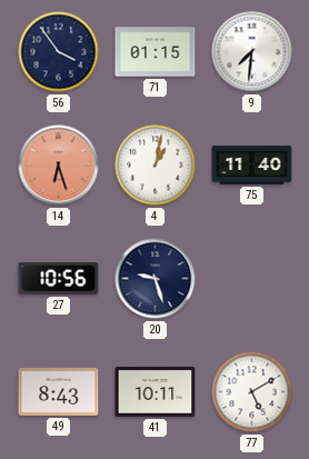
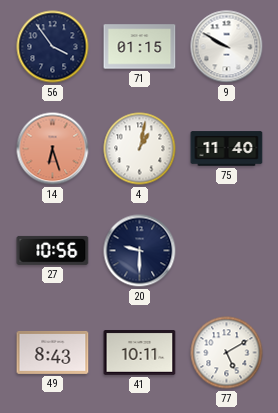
9: 7:31 -> 9:50
20: 9:27 -> 9:30
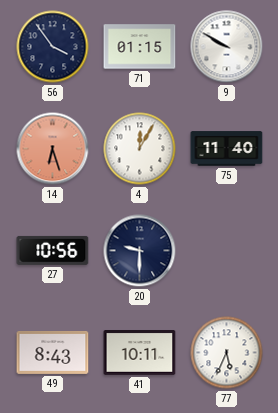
4: 1:02 -> 12:05
77: 5:10 -> 5:34
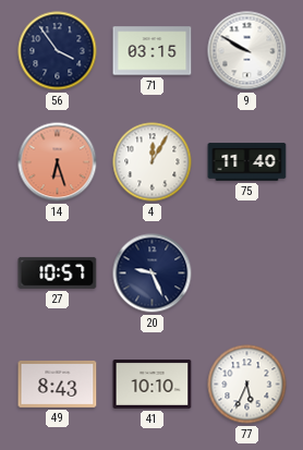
71: 01:15 -> 03:15
27: 10:56 -> 10:57
20: 9:30 -> 9:26
41: 10:11 -> 10:10
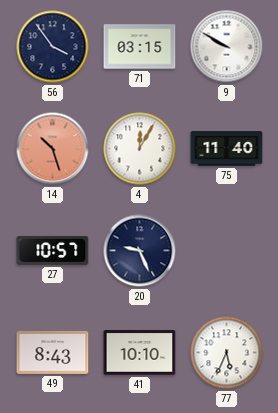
14: 6:27 -> 10:27
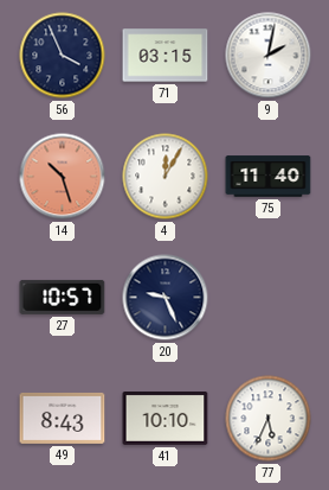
56: 3:54 -> 3:56
9: 9:50 -> 2:02
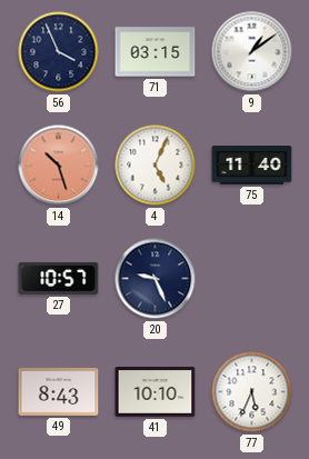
9: 2:02 -> 1:09
4: 12:05 -> 5:04
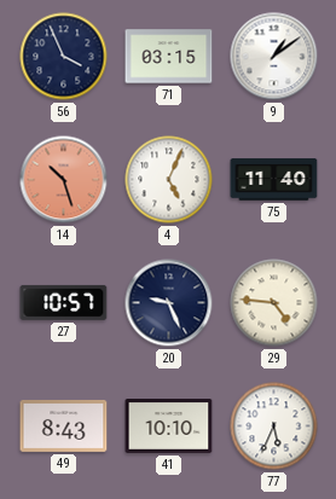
29: none -> 4:46
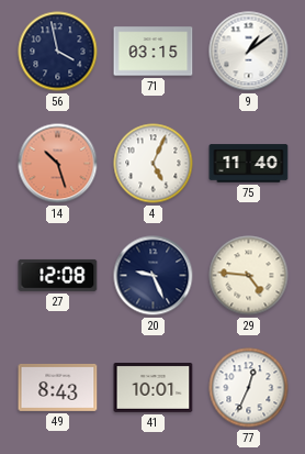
56: 3:56 -> 3:58
27: 10:57 -> 12:08
41: 10:10 -> 10:01
77: 5:34 -> 12:34
